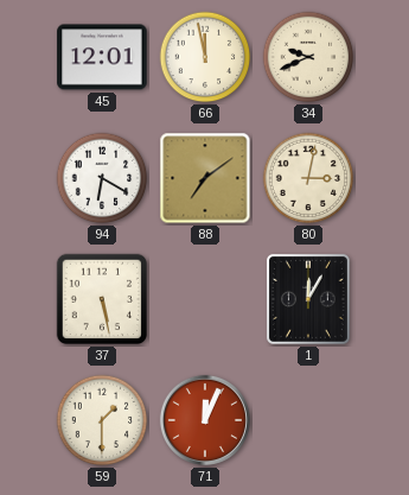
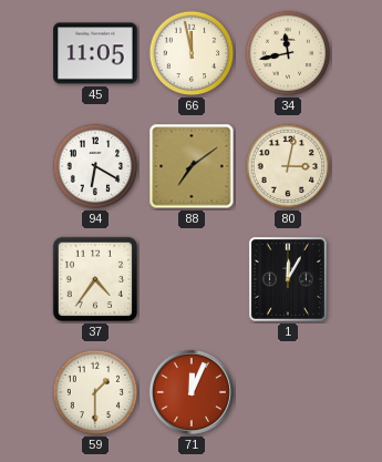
45: 12:01 -> 11:05
34: 9:41 -> 11:43
37: 5:28 -> 4:36
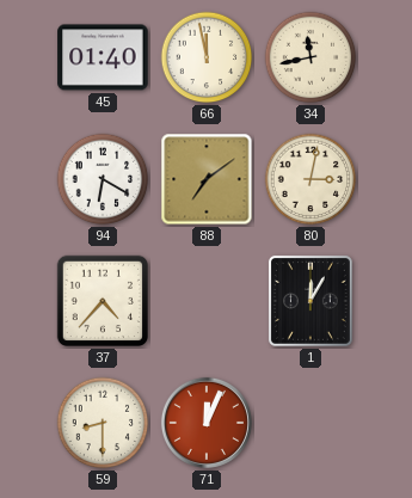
45: 11:05 -> 01:40
37: 4:36 -> 4:37
59: 1:30 -> 8:30
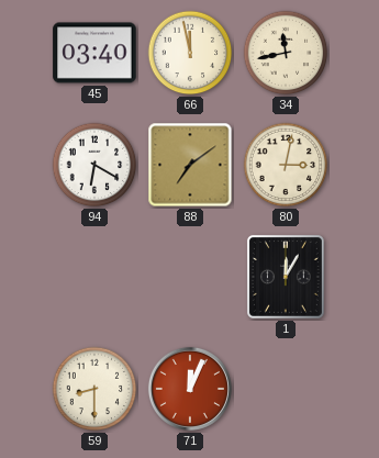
45: 01:40 -> 03:40
37: 4:37 -> none
